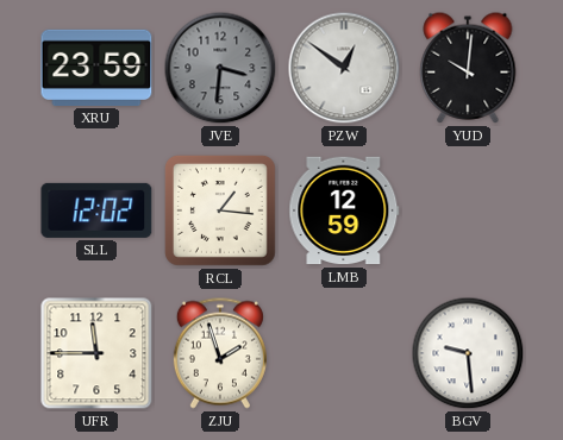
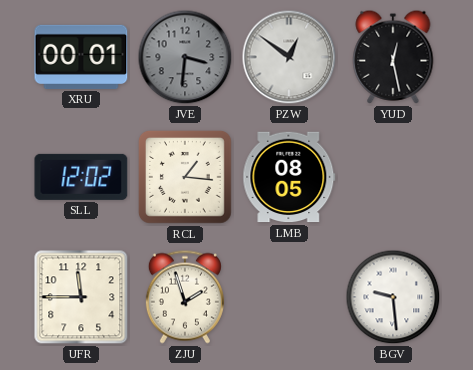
XRU: 23:59 -> 00:01
YUD: 10:01 -> 12:28
LMB: 12:59 -> 08:05
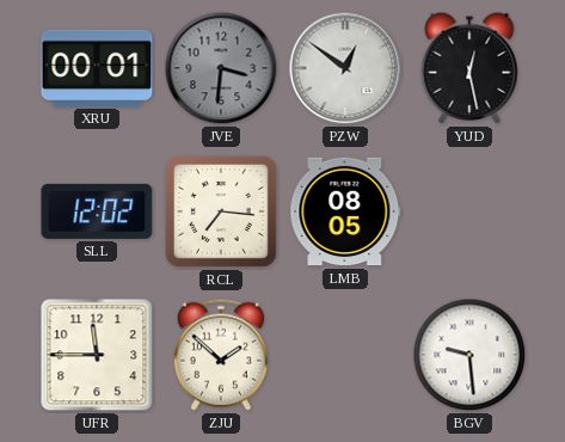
RCL: 1:16 -> 7:16
ZJU: 1:57 -> 1:52
